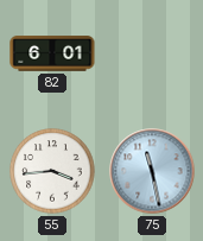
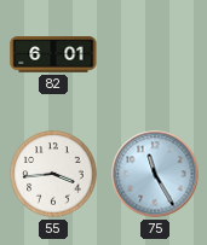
75: 11:28 -> 11:25
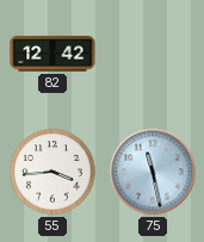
82: 6:01 -> 12:42
75: 11:25 -> 11:28
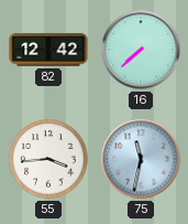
16: none -> 7:38
75: 11:28 -> 11:32
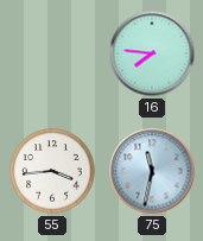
82: 12:42 -> none
16: 7:38 -> 7:46
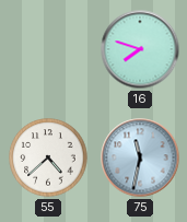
16: 7:46 -> 7:48
55: 3:44 -> 4:38
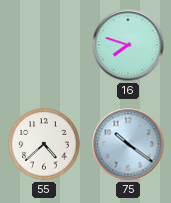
75: 11:32 -> 10:21
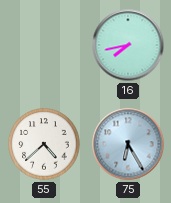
16: 7:48 -> 7:43
75: 10:21 -> 6:25
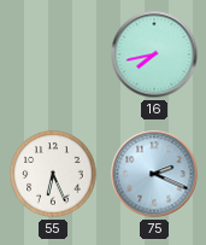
55: 4:38 -> 6:26
75: 6:25 -> 2:19
